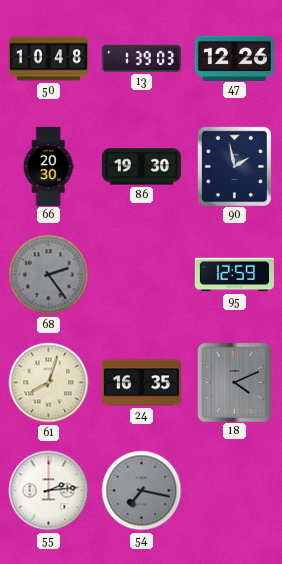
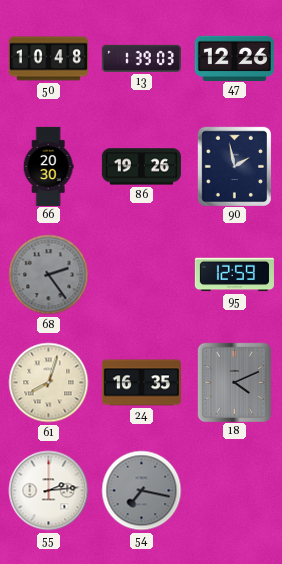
86: 19:30 -> 19:26
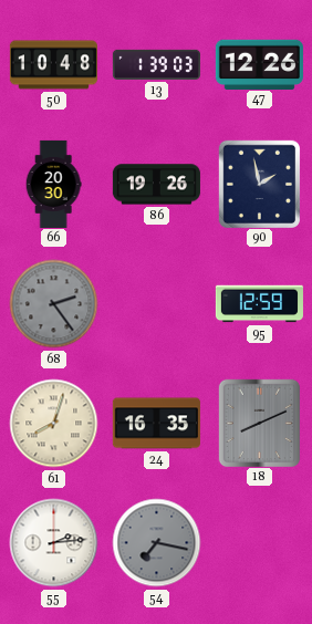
18: 4:11 -> 8:11
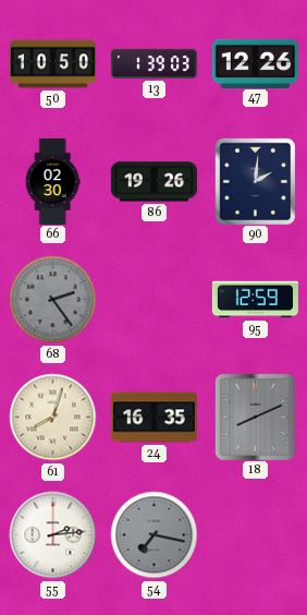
50: 10:48 -> 10:50
66: 20:30 -> 02:30
90: 1:58 -> 2:01
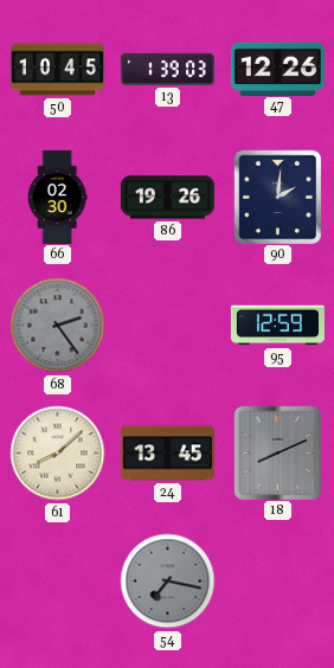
50: 10:50 -> 10:45
61: 8:03 -> 8:08
24: 16:35 -> 13:45
55: 2:14 -> none
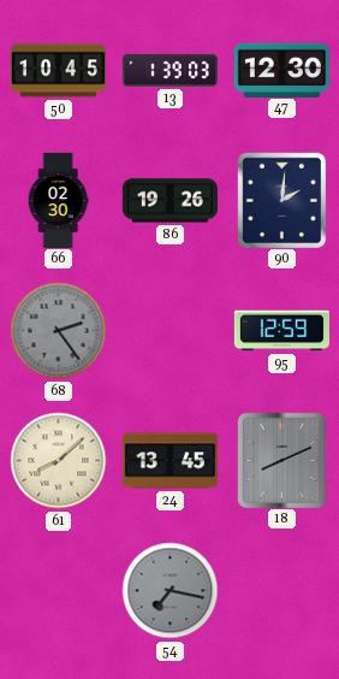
47: 12:26 -> 12:30
